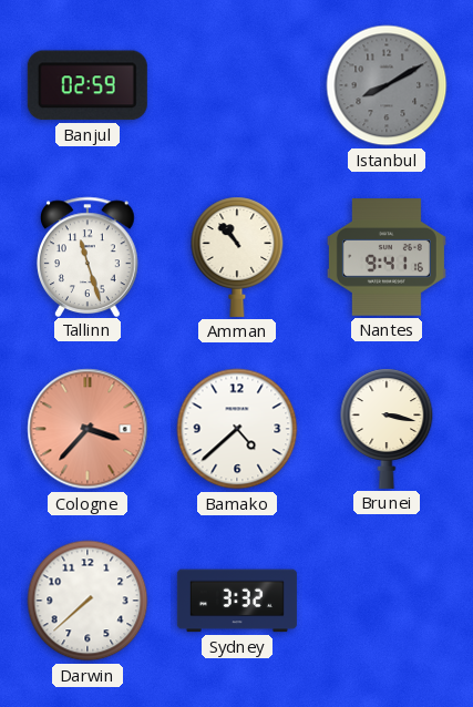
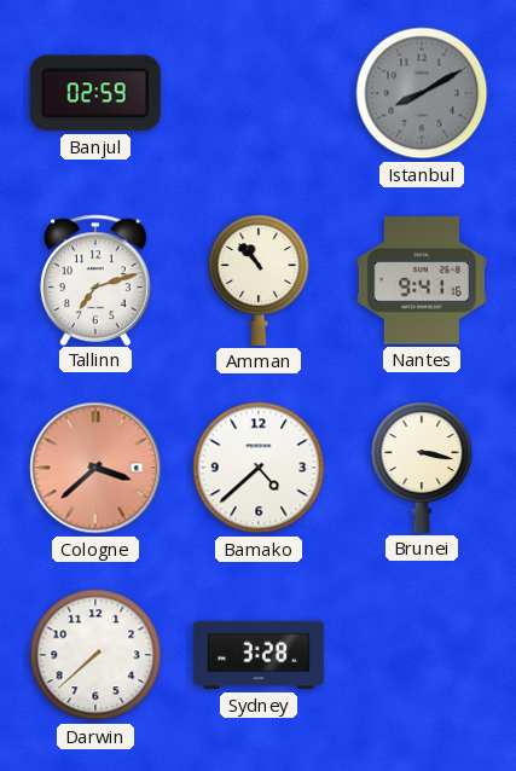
Tallinn: 11:27 -> 7:12
Cologne: 3:37 -> 3:38
Sydney: 3:32 -> 3:28
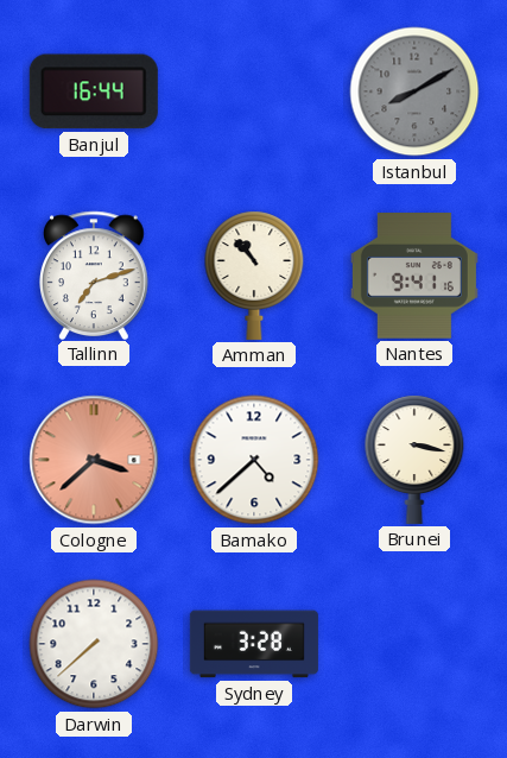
Banjul: 02:59 -> 16:44
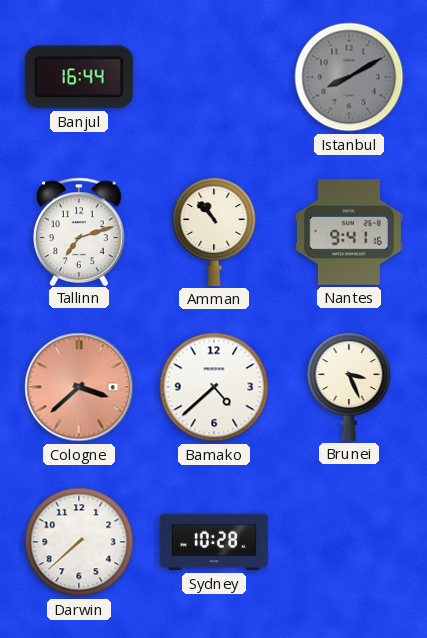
Brunei: 3:17 -> 3:26
Sydney: 3:28 -> 10:28
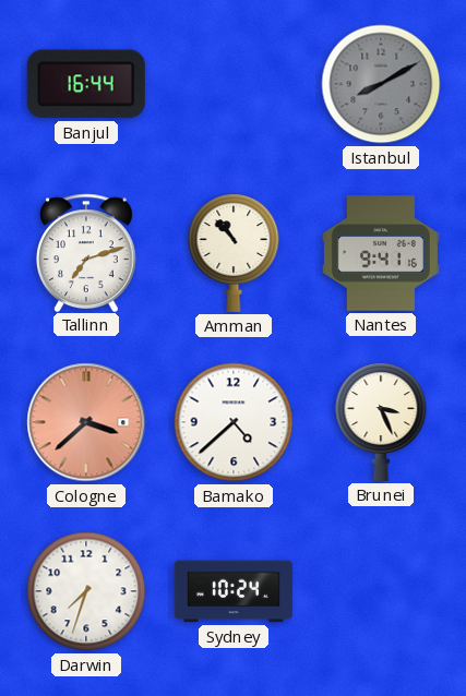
Darwin: 7:38 -> 7:33
Sydney: 10:28 -> 10:24
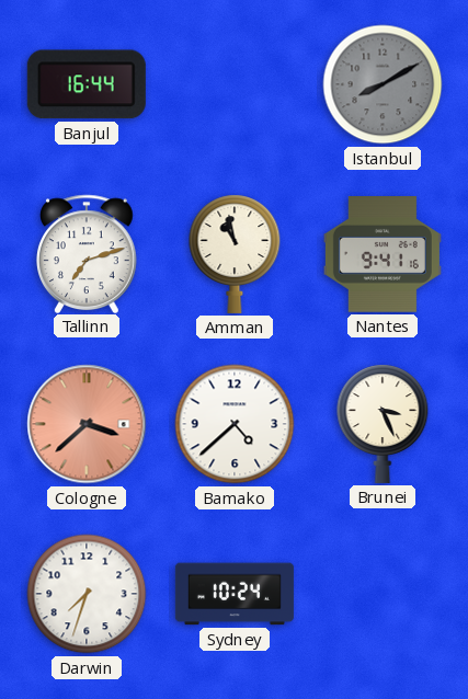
Amman: 10:53 -> 10:58
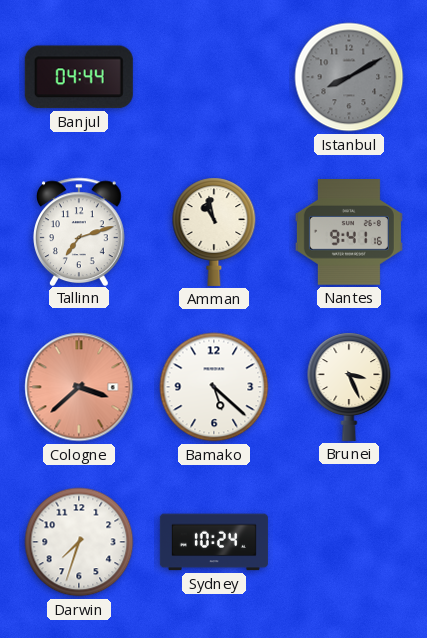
Banjul: 16:44 -> 04:44
Bamako: 4:38 -> 5:22
